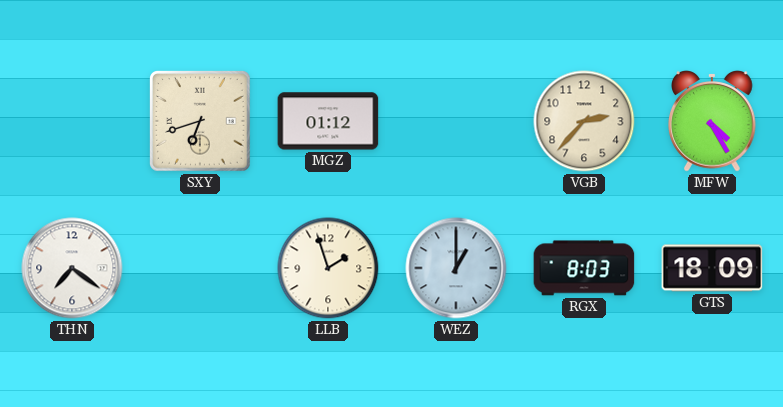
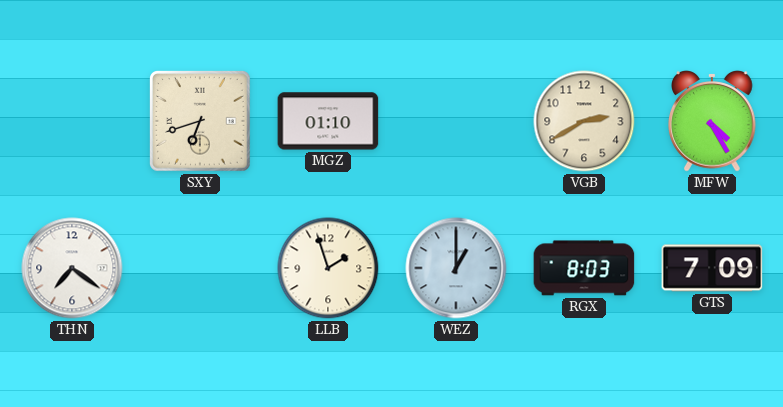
MGZ: 01:12 -> 01:10
VGB: 2:37 -> 2:40
GTS: 18:09 -> 7:09
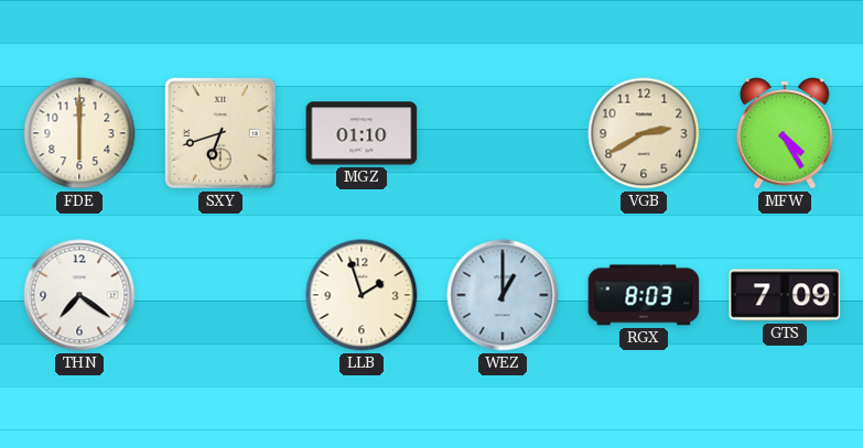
FDE: none -> 6:00
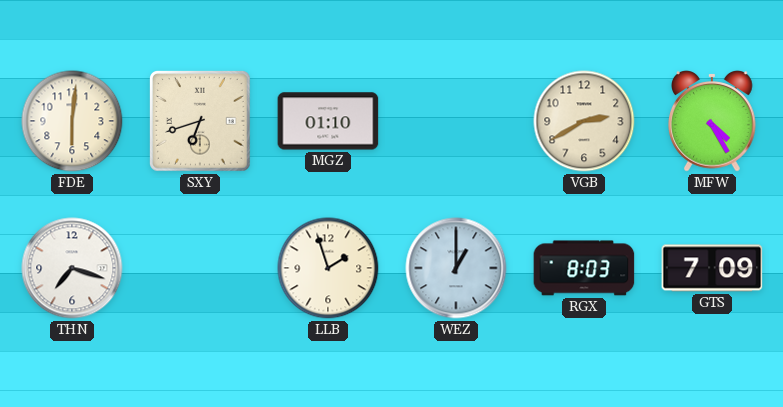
FDE: 6:00 -> 6:01
THN: 7:21 -> 7:18
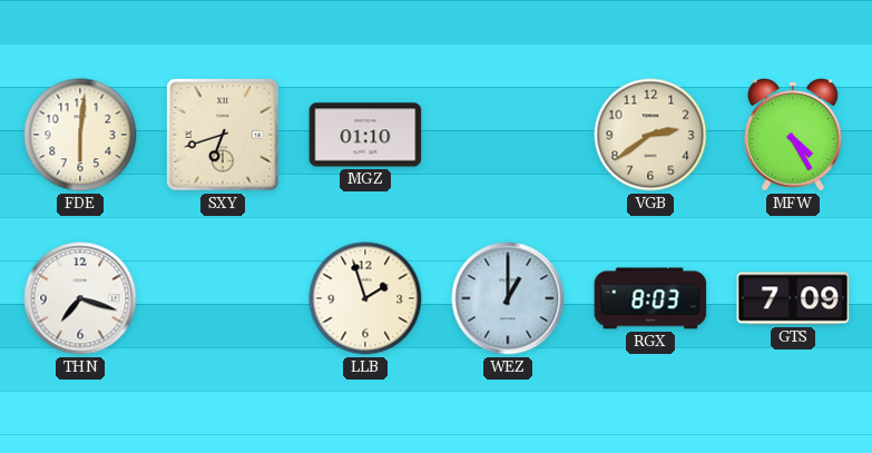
VGB: 2:40 -> 2:39
